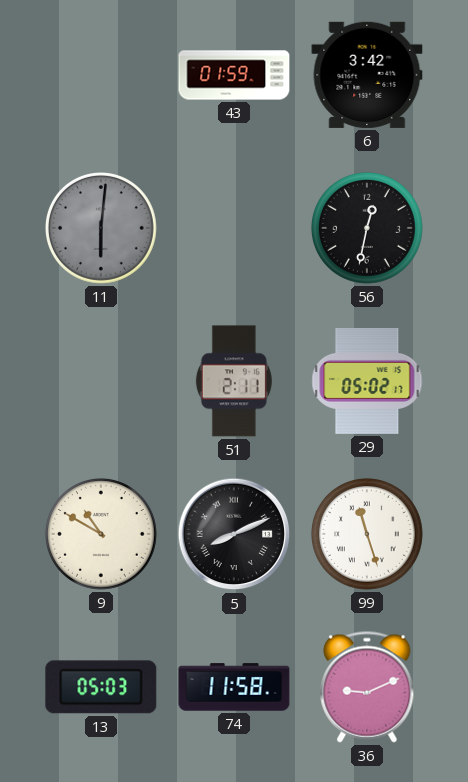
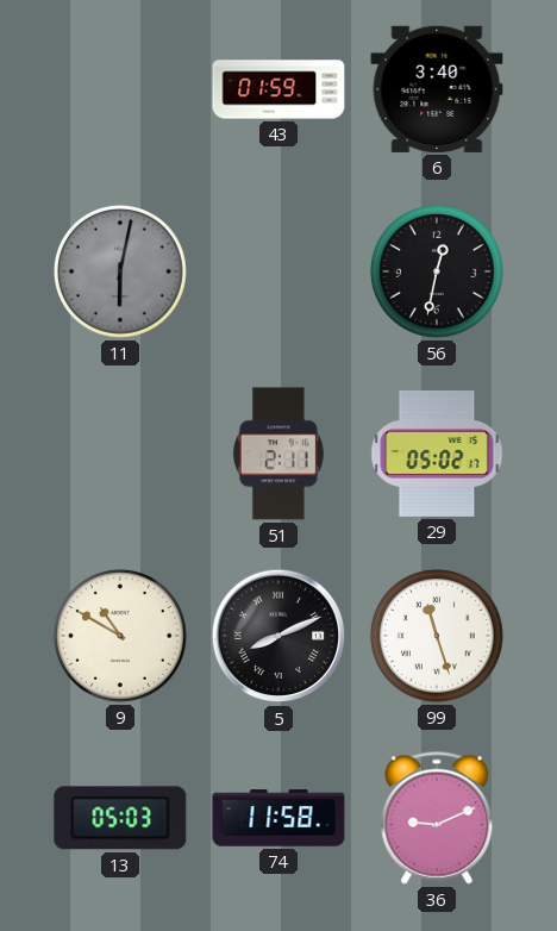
6: 3:42 -> 3:40
11: 6:01 -> 6:02
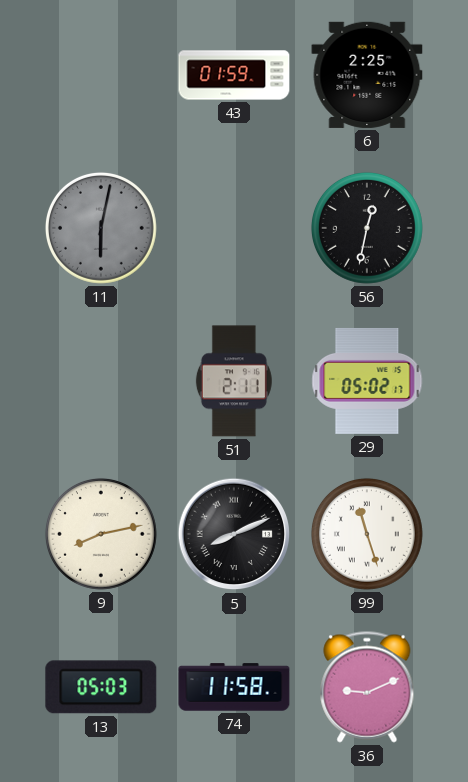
6: 3:40 -> 2:25
9: 10:50 -> 8:13
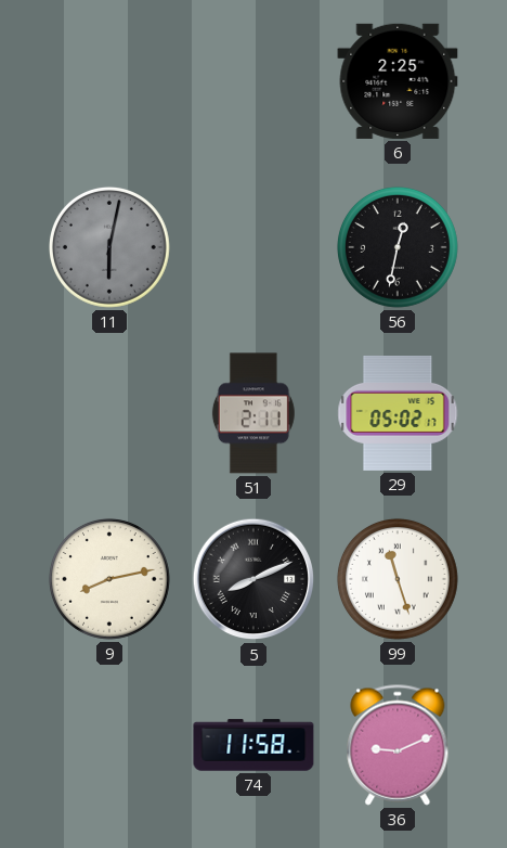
43: 01:59 -> none
13: 05:03 -> none
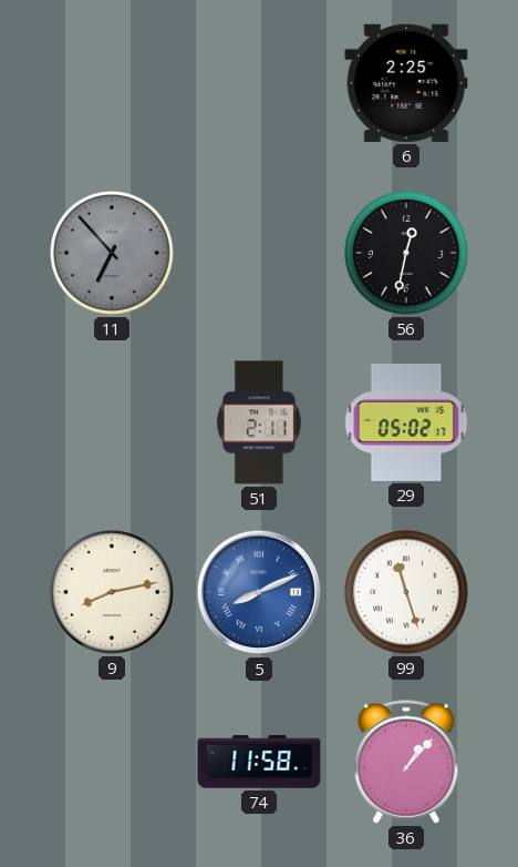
11: 6:02 -> 6:53
5 dial: black -> blue
36: 9:11 -> 1:07
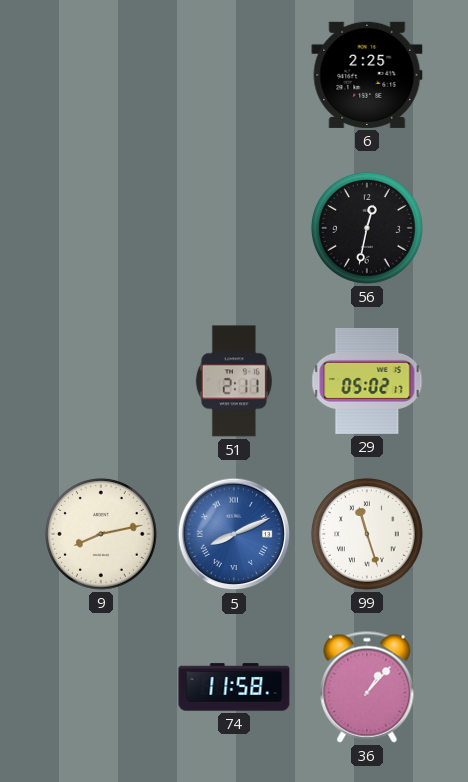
11: 6:53 -> none
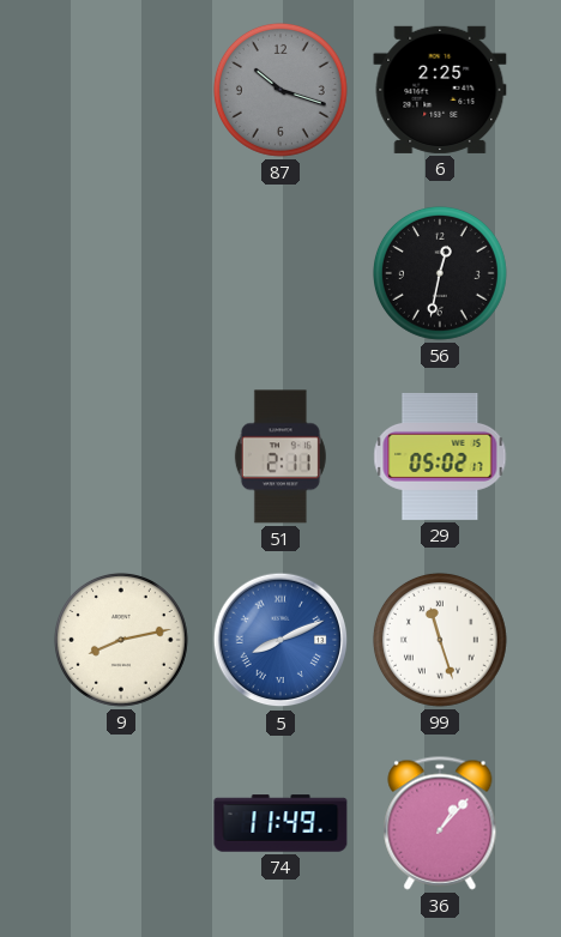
87: none -> 10:18
74: 11:58 -> 11:49
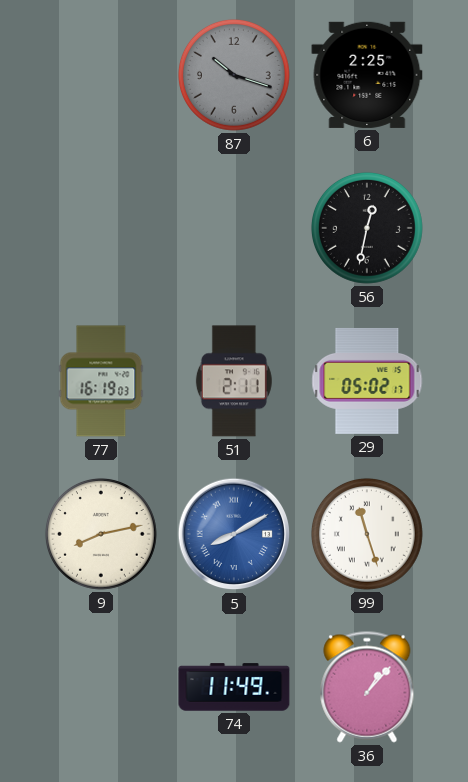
77: none -> 16:19
5: 8:11 -> 8:10
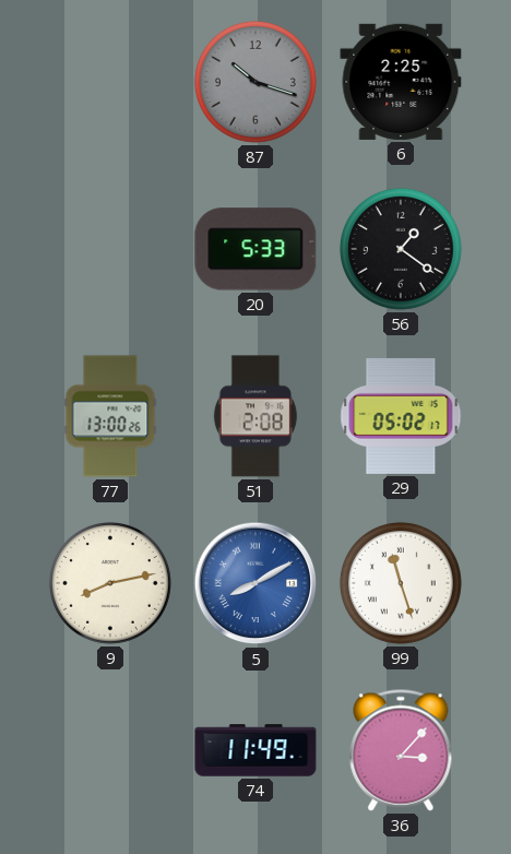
20: none -> 5:33
56: 12:32 -> 1:21
77: 16:19 -> 13:00
51: 2:11 -> 2:08
36: 1:07 -> 3:07
